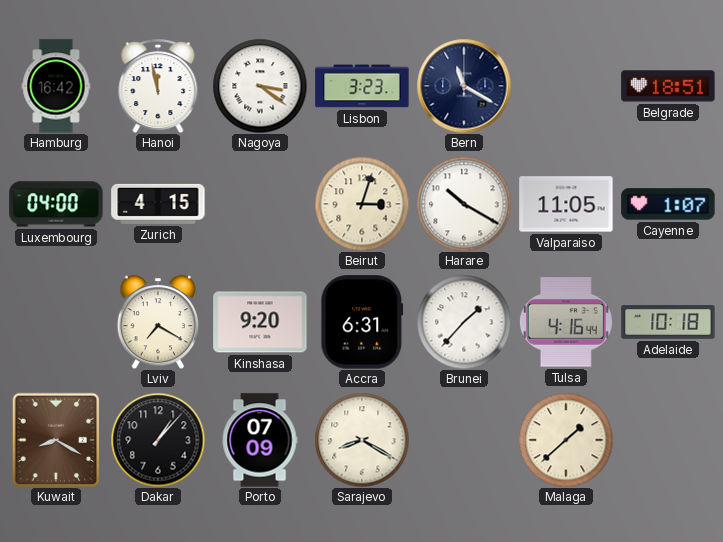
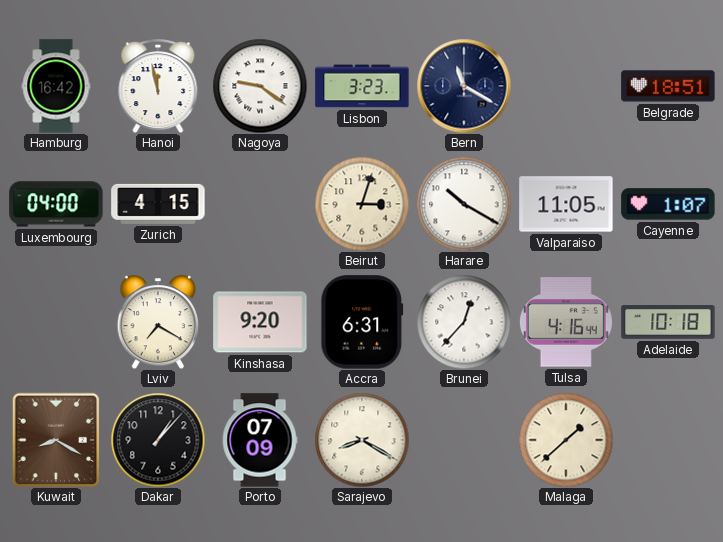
Nagoya: 3:21 -> 9:21
Brunei: 1:37 -> 12:37
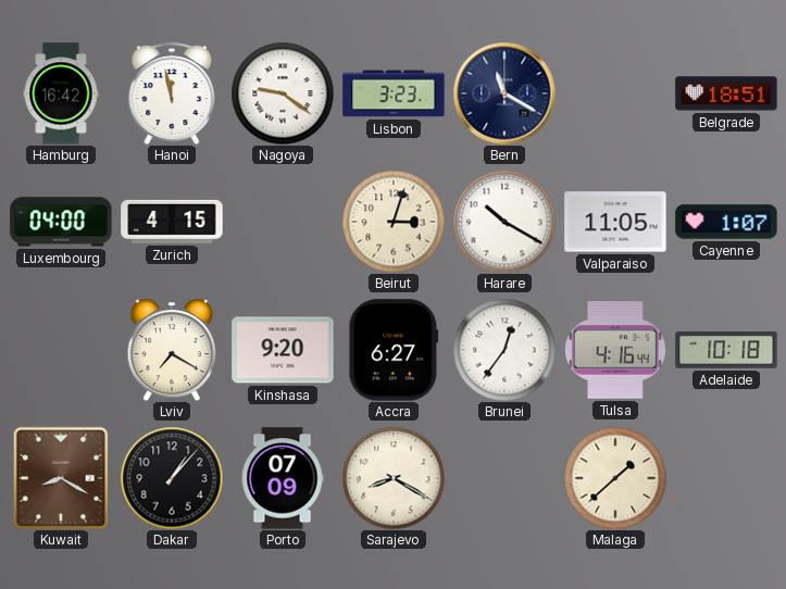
Accra: 6:31 -> 6:27
Brunei: 12:37 -> 12:36
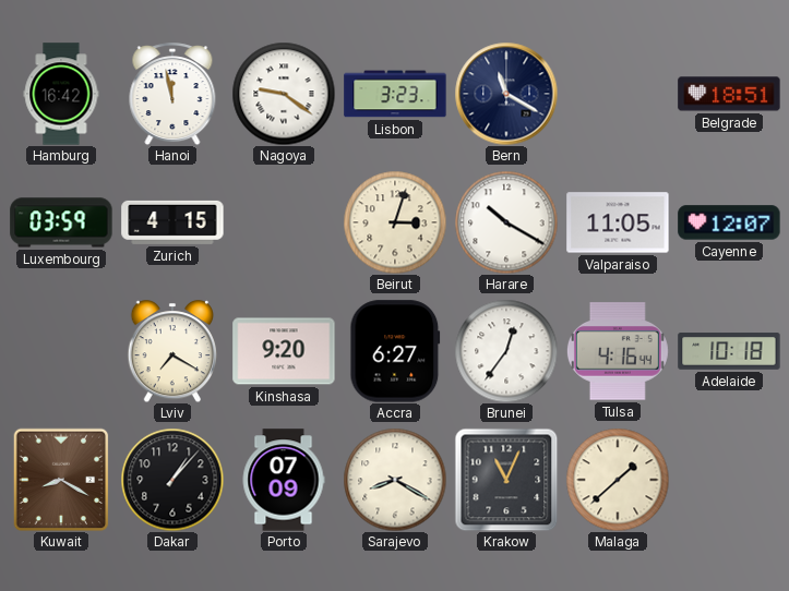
Luxembourg: 04:00 -> 03:59
Cayenne: 1:07 -> 12:07
Krakow: none -> 11:04
